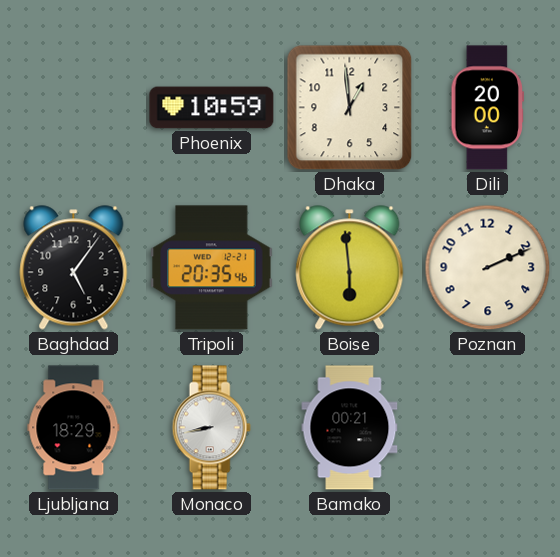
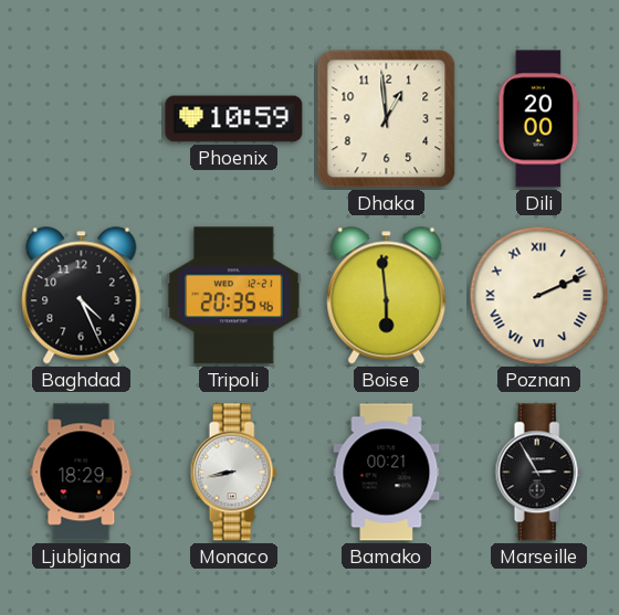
Baghdad: 5:06 -> 4:26
Poznan numerals: Arabic -> Roman
Marseille: none -> 2:55
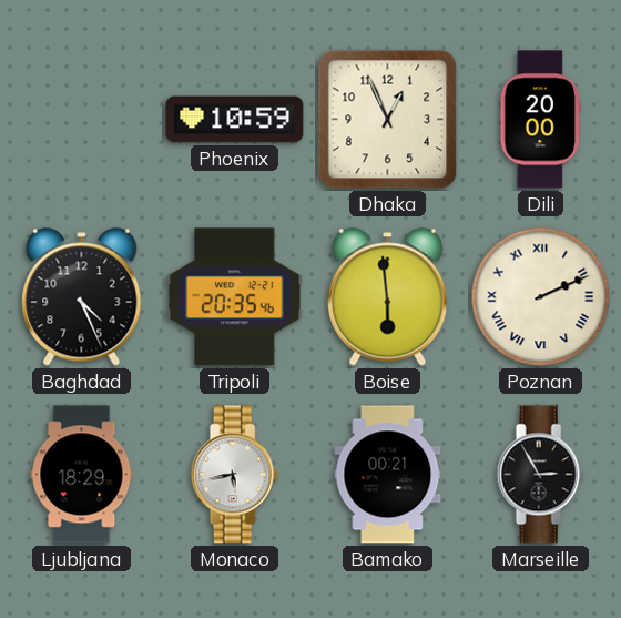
Dhaka: 12:59 -> 12:56
Monaco: 8:43 -> 5:43
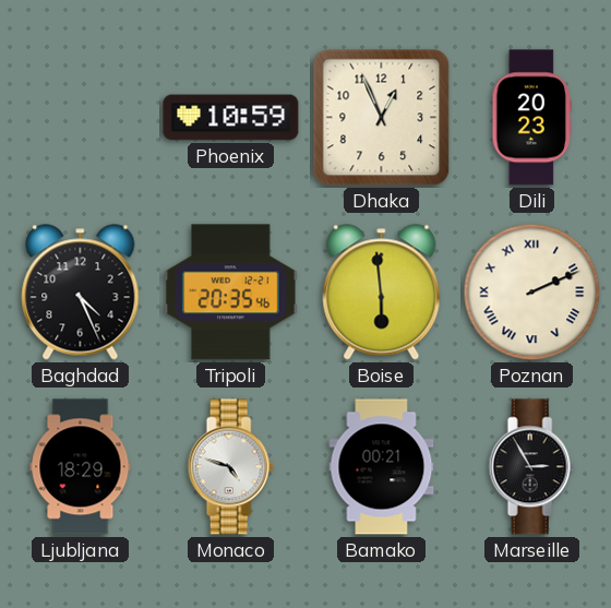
Dili: 20:00 -> 20:23
Monaco: 5:43 -> 4:48
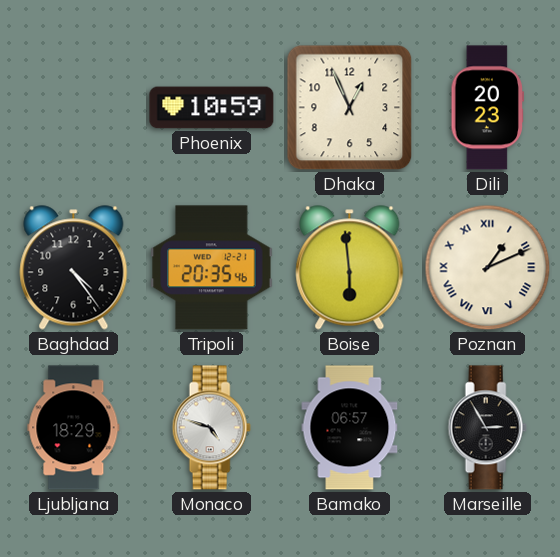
Baghdad: 4:26 -> 4:24
Poznan: 2:11 -> 1:11
Bamako: 00:21 -> 06:57
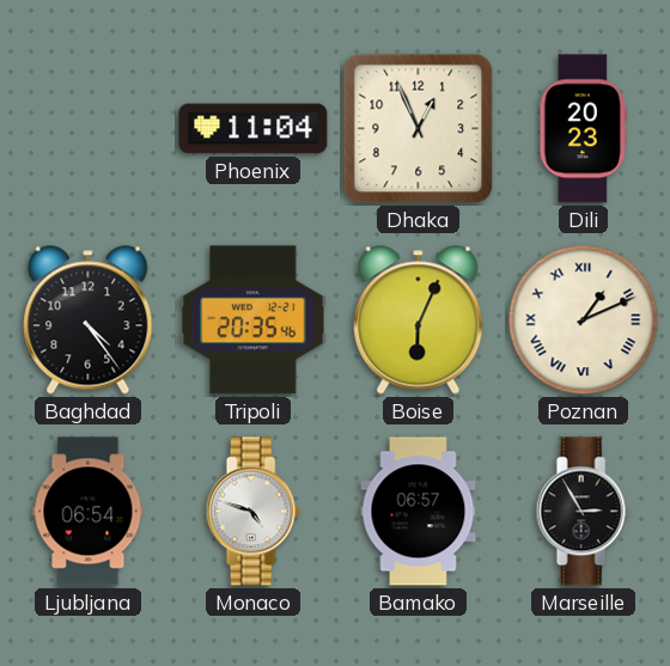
Phoenix: 10:59 -> 11:04
Boise: 5:59 -> 6:04
Ljubljana: 18:29 -> 06:54
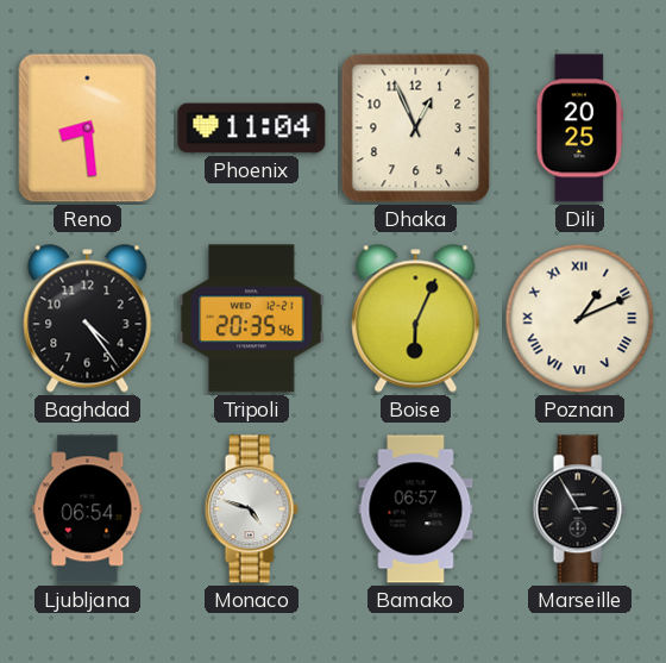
Reno: none -> 8:29
Dili: 20:23 -> 20:25
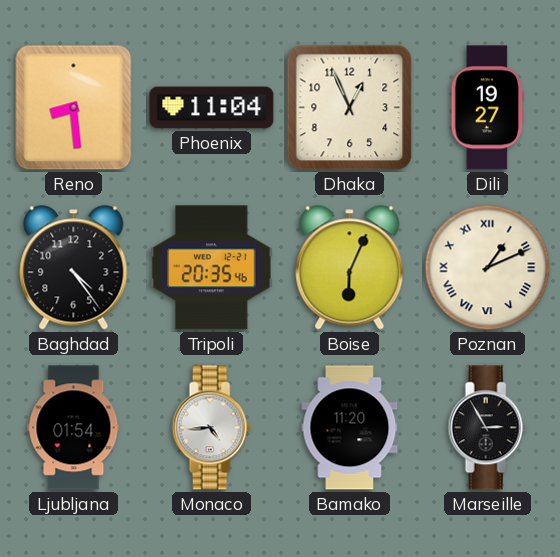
Dili: 20:25 -> 19:27
Ljubljana: 06:54 -> 01:54
Monaco: 4:48 -> 4:44
Bamako: 06:57 -> 11:20
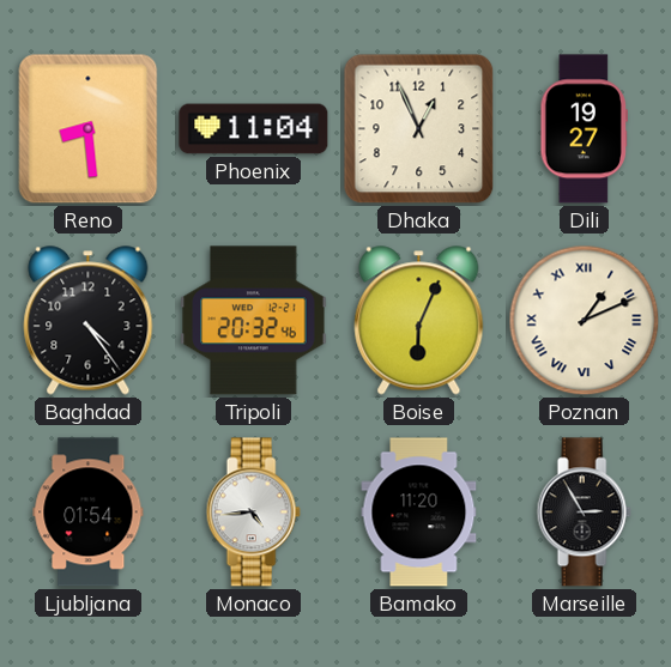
Tripoli: 20:35 -> 20:32
